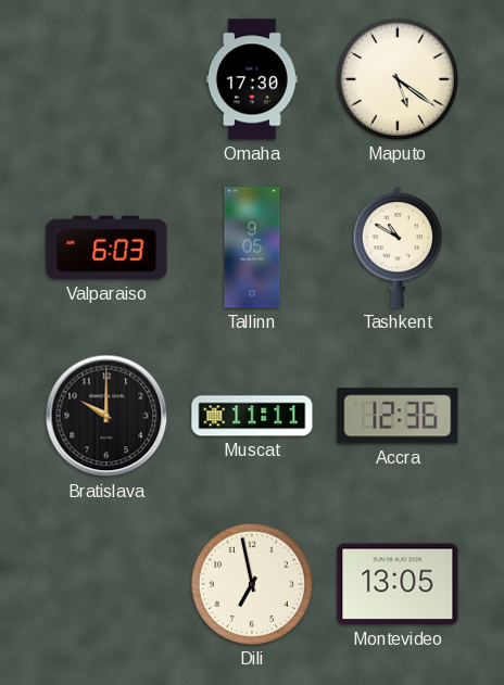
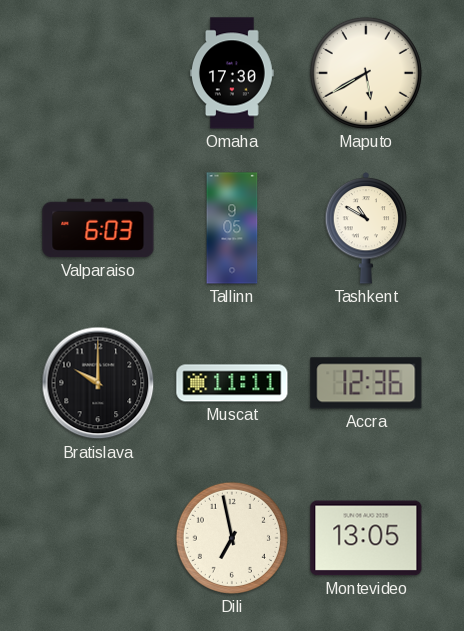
Maputo: 5:21 -> 5:40
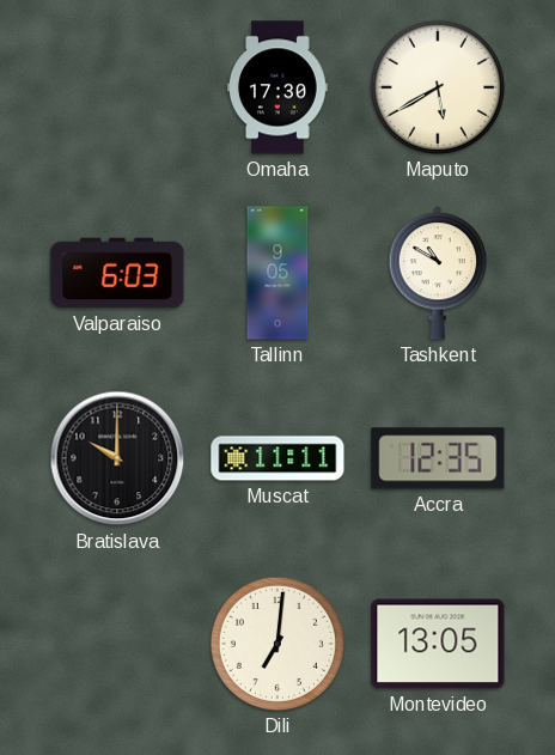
Accra: 12:36 -> 12:35
Dili: 6:58 -> 7:01
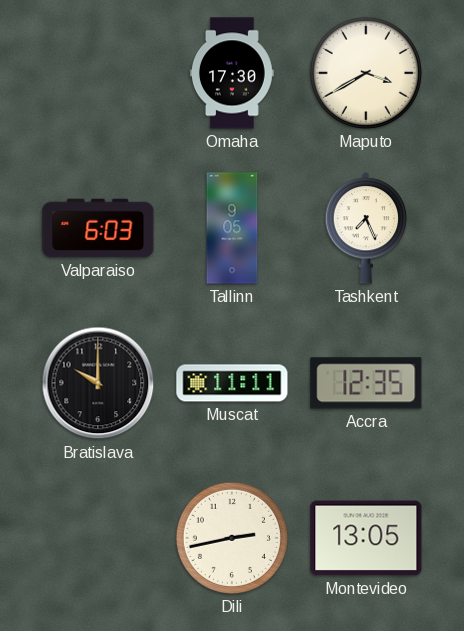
Maputo: 5:40 -> 3:40
Tashkent: 10:50 -> 7:26
Dili: 7:01 -> 2:43
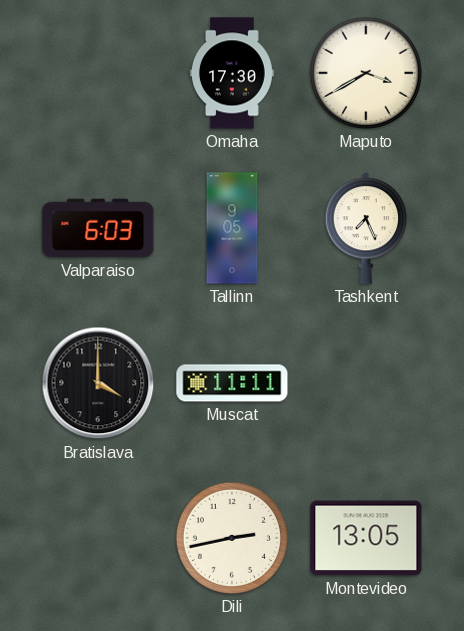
Bratislava: 10:00 -> 4:00
Accra: 12:35 -> none
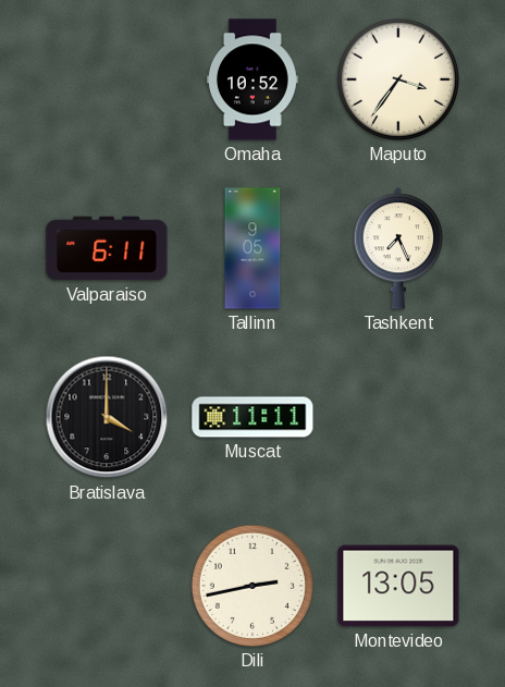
Omaha: 17:30 -> 10:52
Maputo: 3:40 -> 3:36
Valparaiso: 6:03 -> 6:11
